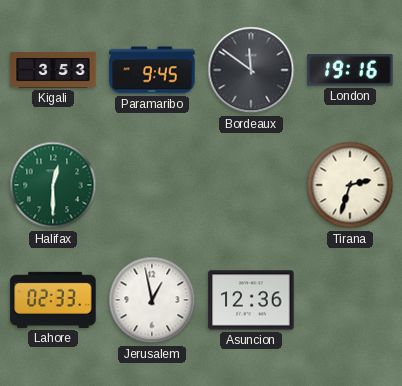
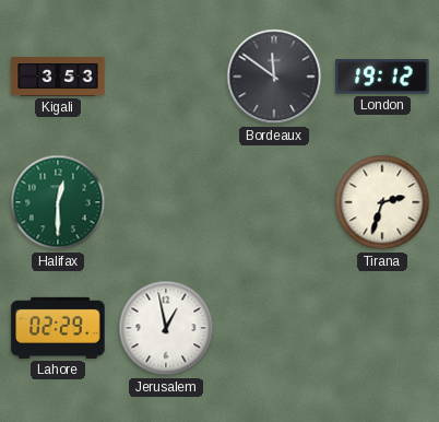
Paramaribo: 9:45 -> none
London: 19:16 -> 19:12
Lahore: 02:33 -> 02:29
Asuncion: 12:36 -> none
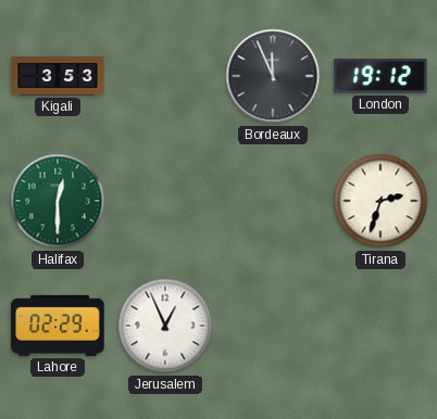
Bordeaux: 11:51 -> 11:56
Jerusalem: 12:58 -> 12:56
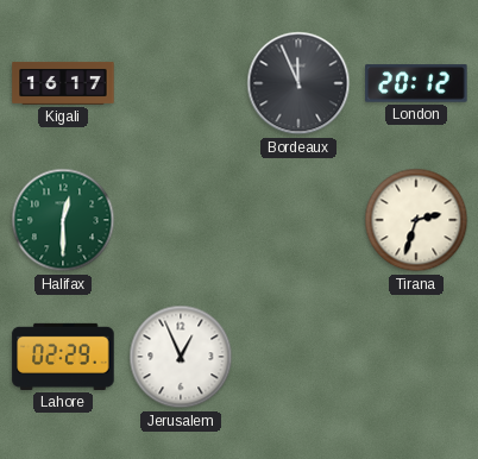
Kigali: 3:53 -> 16:17
London: 19:12 -> 20:12
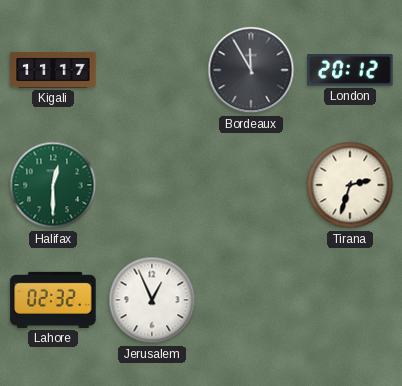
Kigali: 16:17 -> 11:17
Bordeaux: 11:56 -> 11:55
Lahore: 02:29 -> 02:32
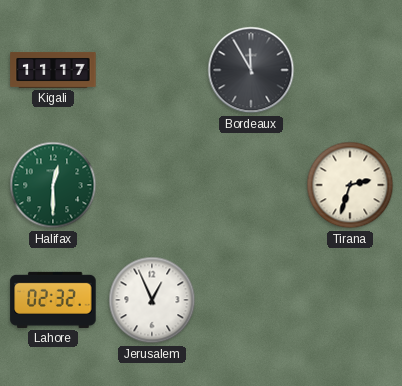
London: 20:12 -> none
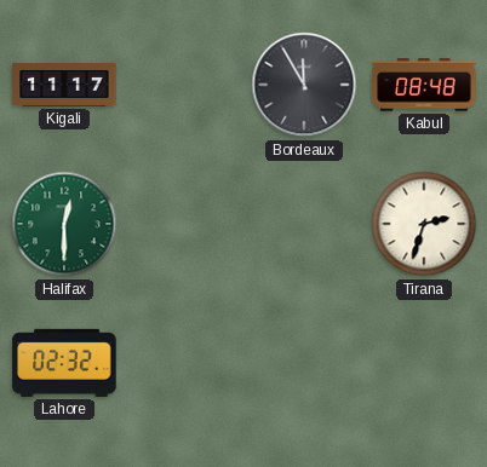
Kabul: none -> 08:48
Jerusalem: 12:56 -> none
